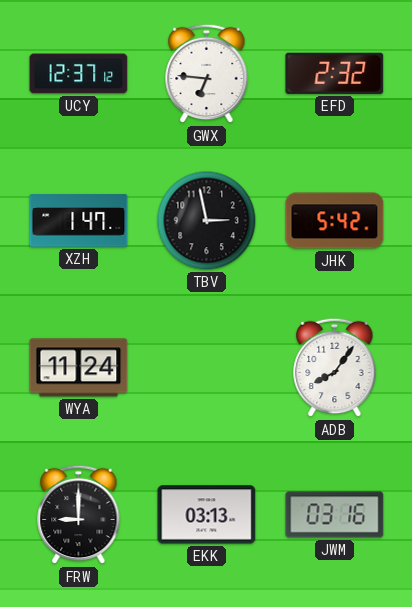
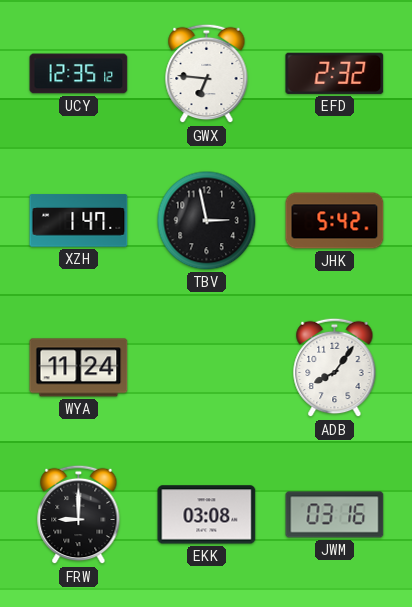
UCY: 12:37 -> 12:35
EKK: 03:13 -> 03:08
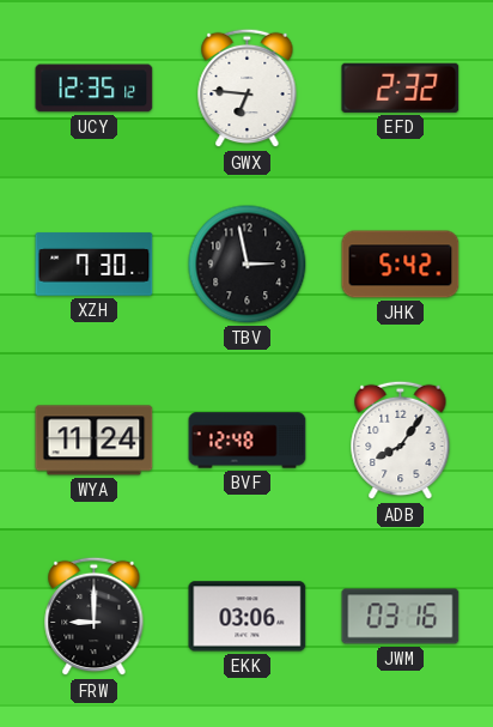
XZH: 1:47 -> 7:30
BVF: none -> 12:48
EKK: 03:08 -> 03:06
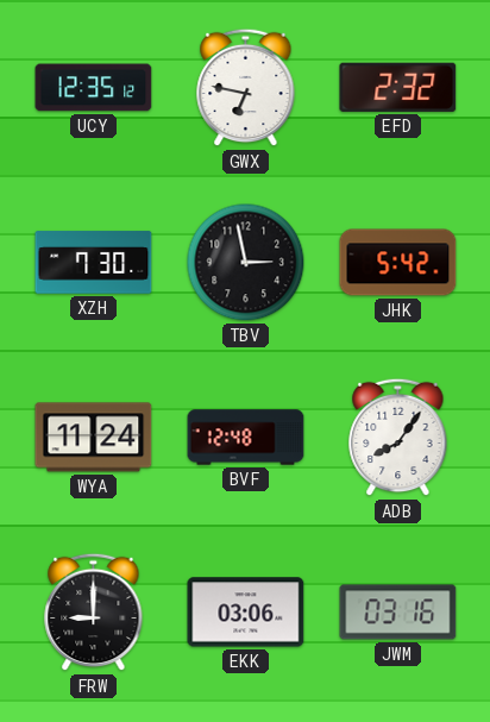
GWX: 6:46 -> 6:47
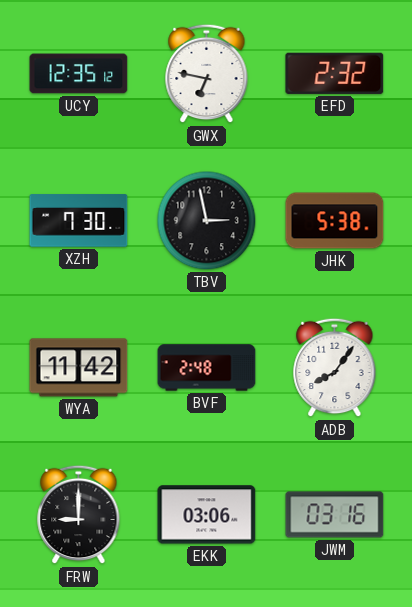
JHK: 5:42 -> 5:38
WYA: 11:24 -> 11:42
BVF: 12:48 -> 2:48
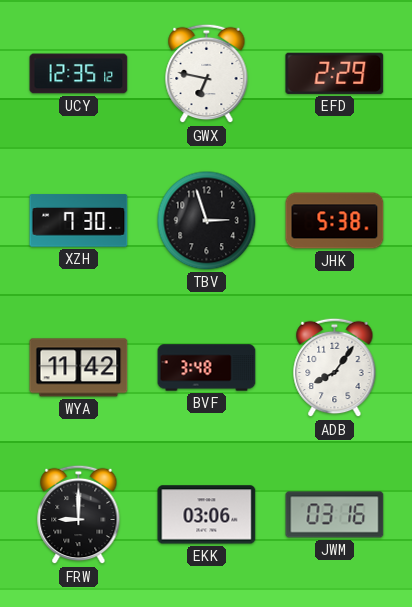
EFD: 2:32 -> 2:29
TBV: 2:58 -> 2:57
BVF: 2:48 -> 3:48
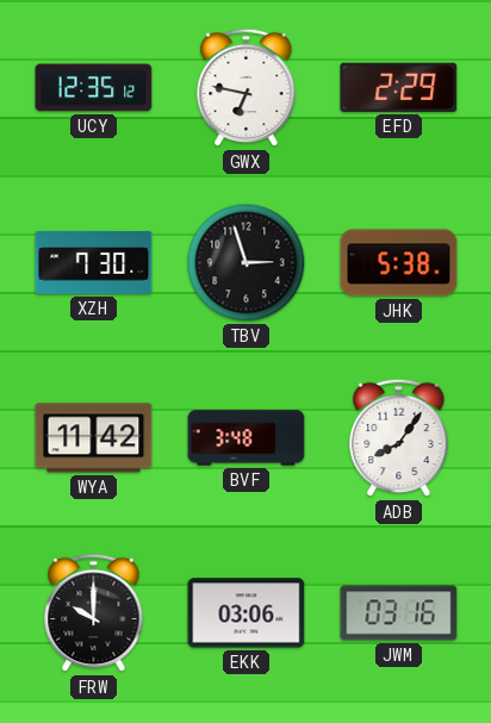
FRW: 9:00 -> 10:00
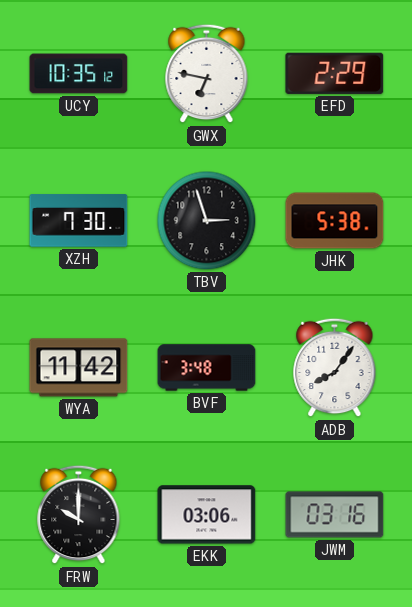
UCY: 12:35 -> 10:35
